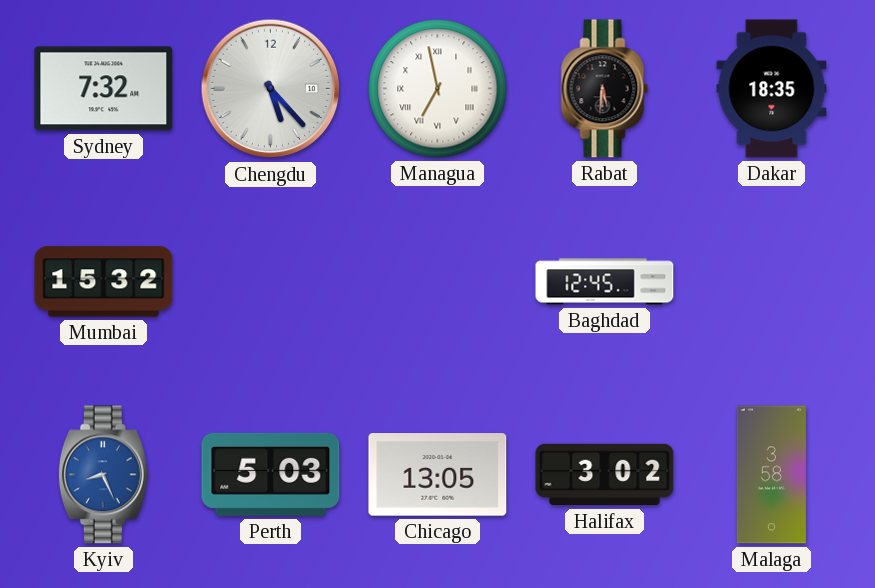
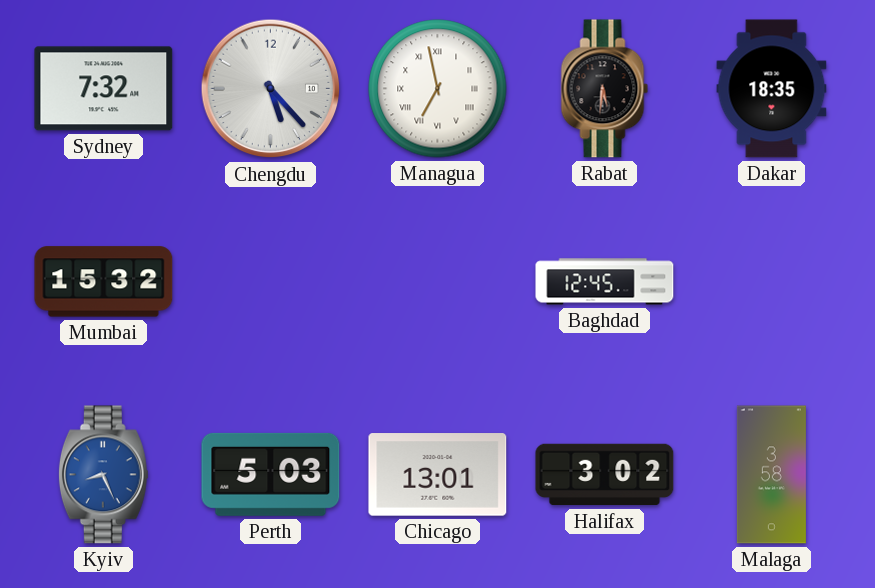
Chicago: 13:05 -> 13:01
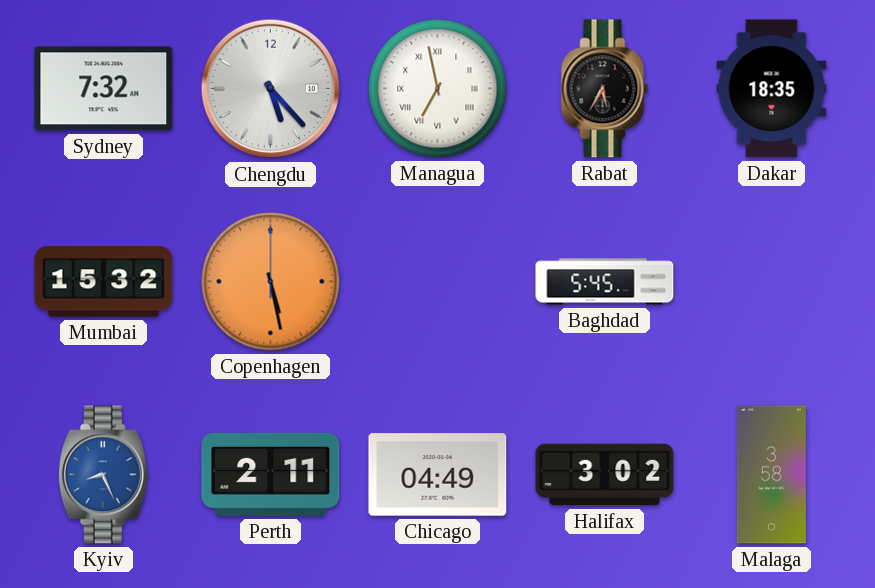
Rabat: 5:31 -> 5:35
Copenhagen: none -> 5:28
Baghdad: 12:45 -> 5:45
Perth: 5:03 -> 2:11
Chicago: 13:01 -> 04:49
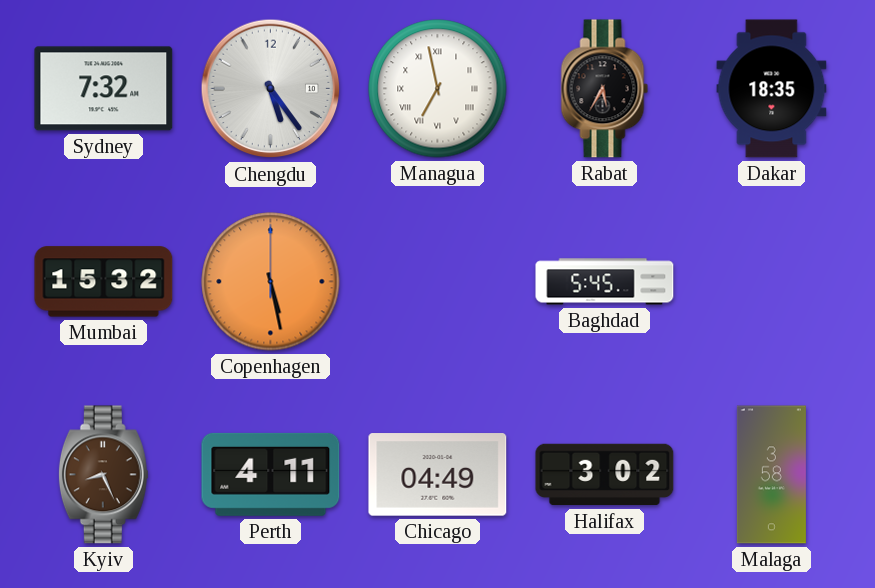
Chengdu: 5:23 -> 5:24
Kyiv dial: blue -> brown
Perth: 2:11 -> 4:11
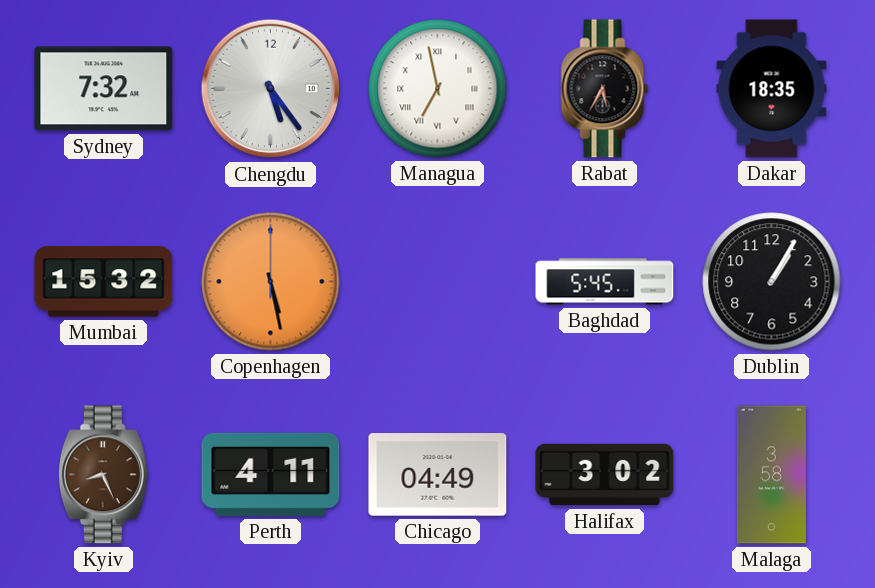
Dublin: none -> 1:05
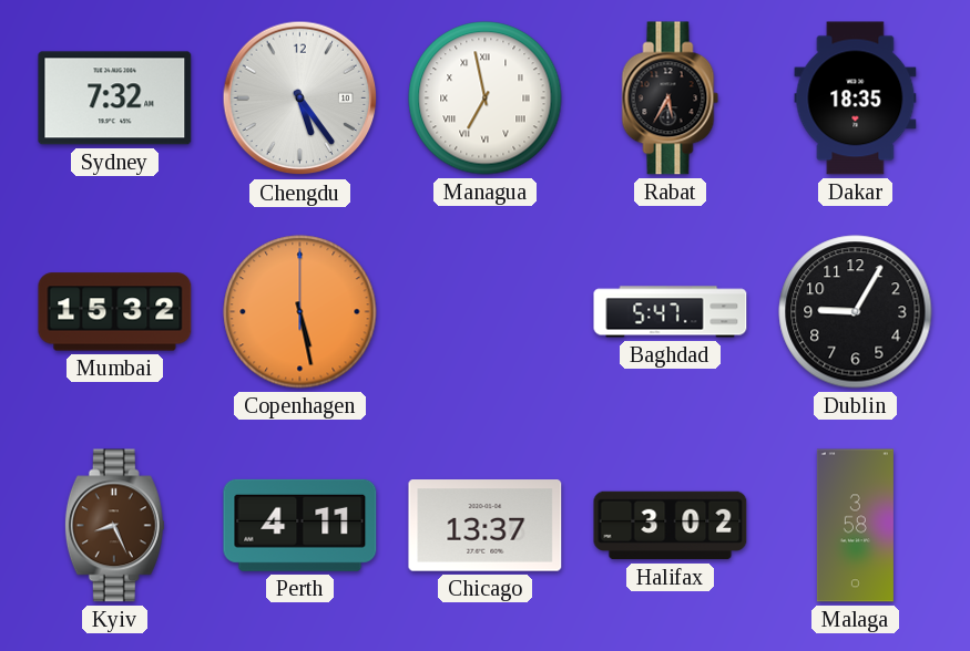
Baghdad: 5:45 -> 5:47
Dublin: 1:05 -> 9:05
Chicago: 04:49 -> 13:37
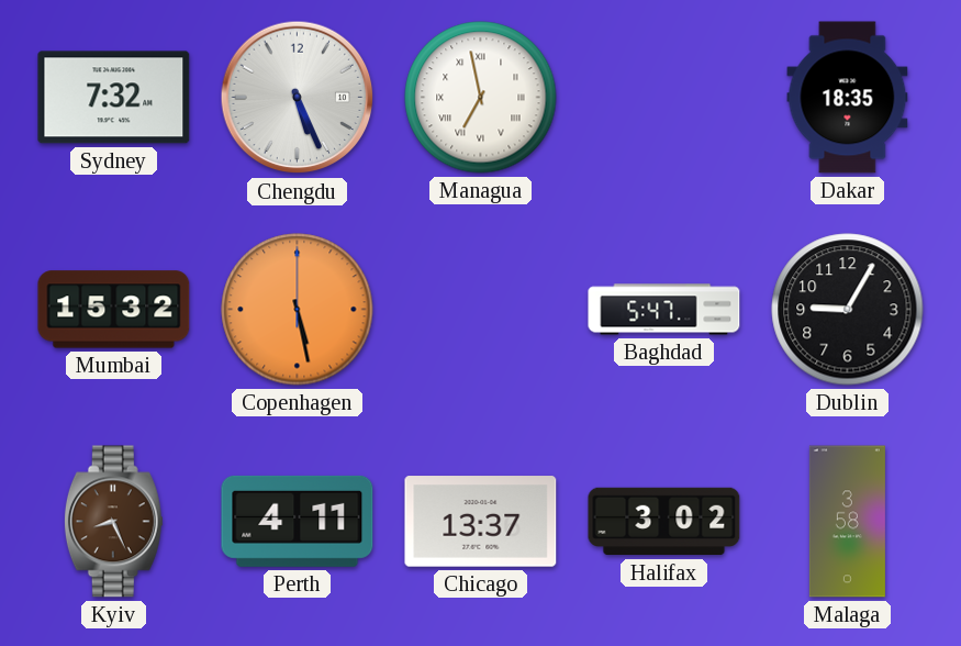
Chengdu: 5:24 -> 5:26
Rabat: 5:35 -> none
